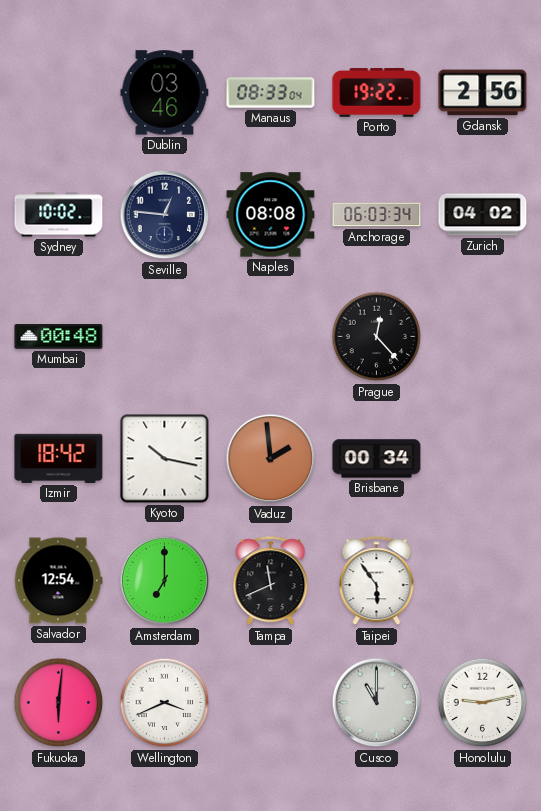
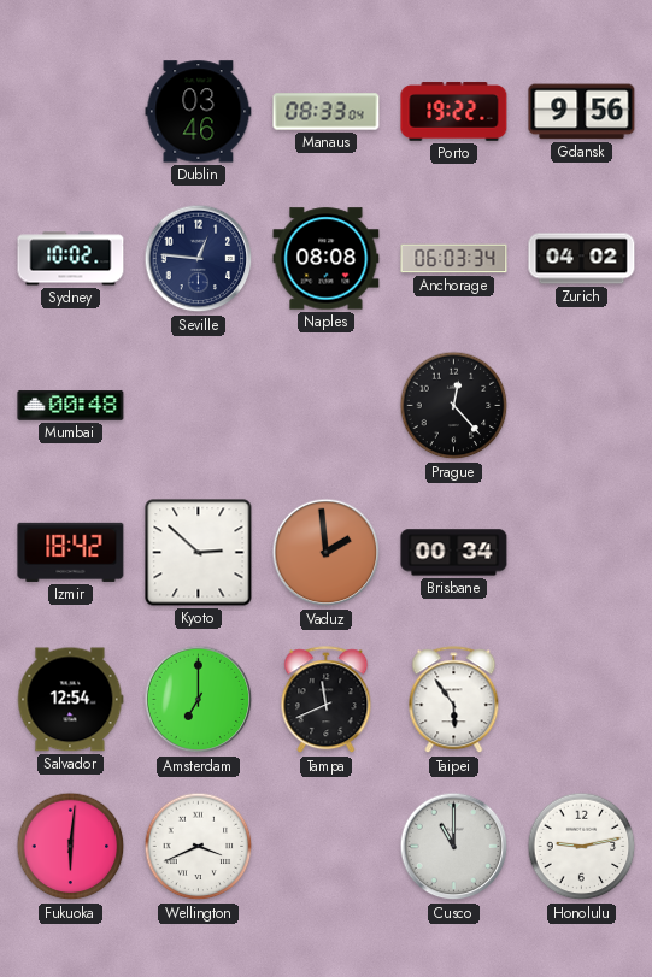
Gdansk: 2:56 -> 9:56
Kyoto: 10:17 -> 2:52
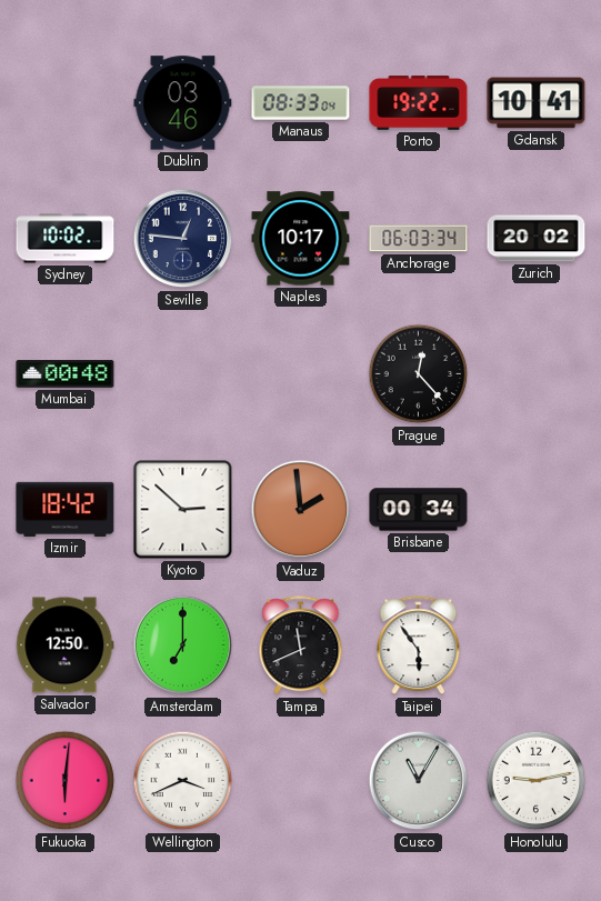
Gdansk: 9:56 -> 10:41
Naples: 08:08 -> 10:17
Zurich: 04:02 -> 20:02
Salvador: 12:54 -> 12:50
Cusco: 11:00 -> 11:05
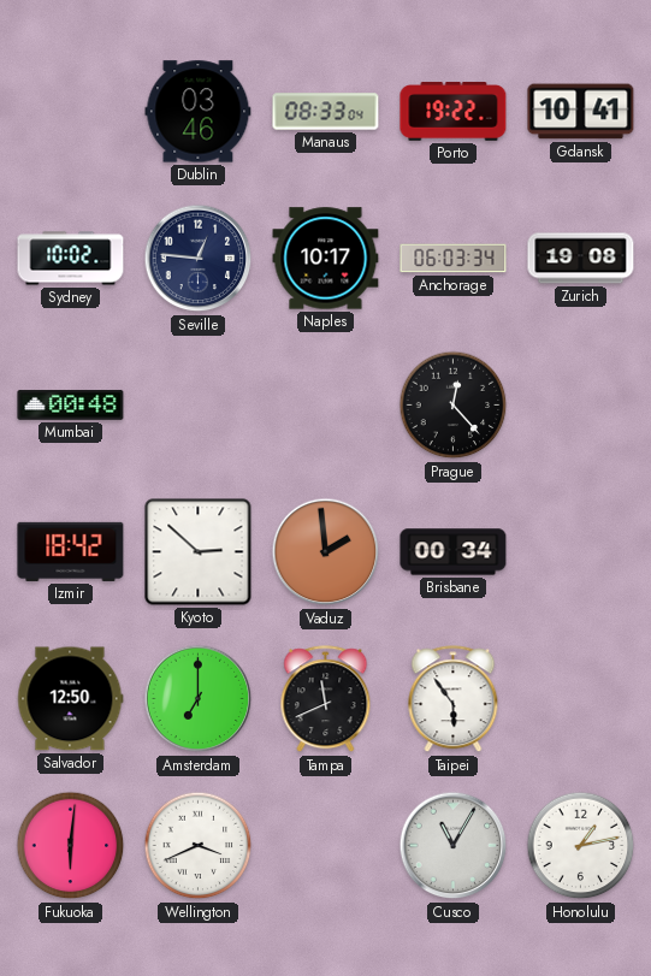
Zurich: 20:02 -> 19:08
Honolulu: 9:13 -> 1:13
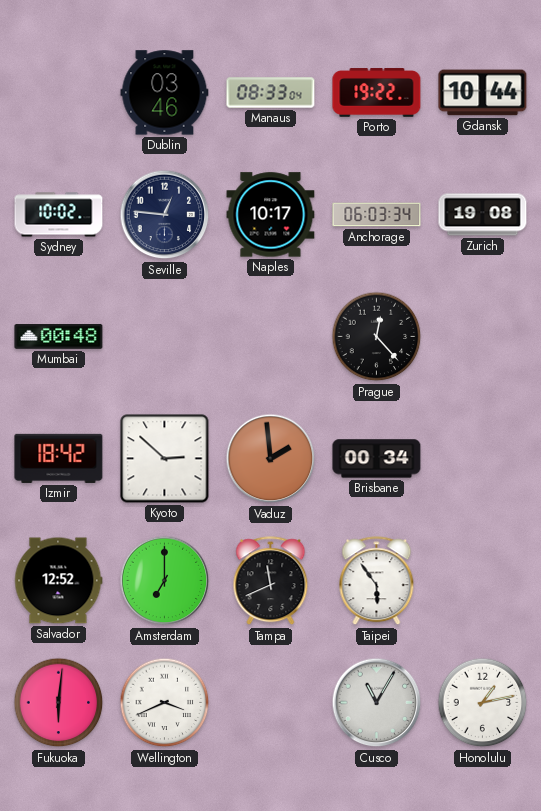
Gdansk: 10:41 -> 10:44
Salvador: 12:50 -> 12:52
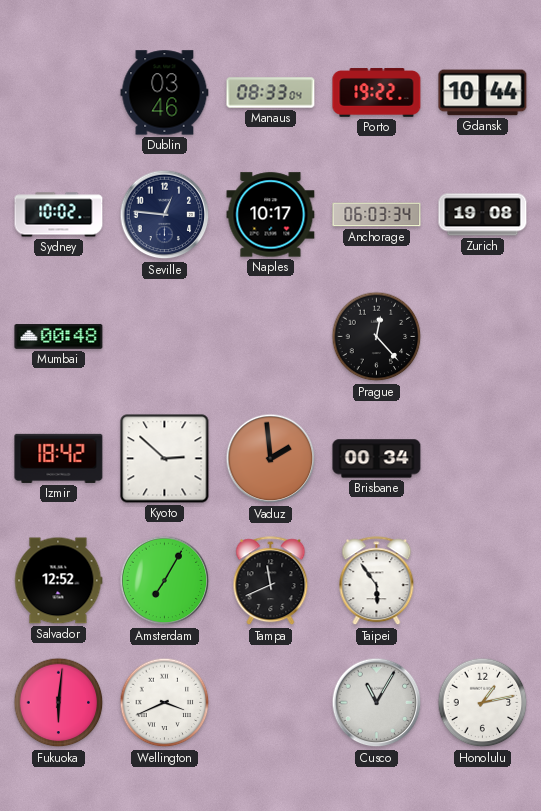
Amsterdam: 7:00 -> 7:05
